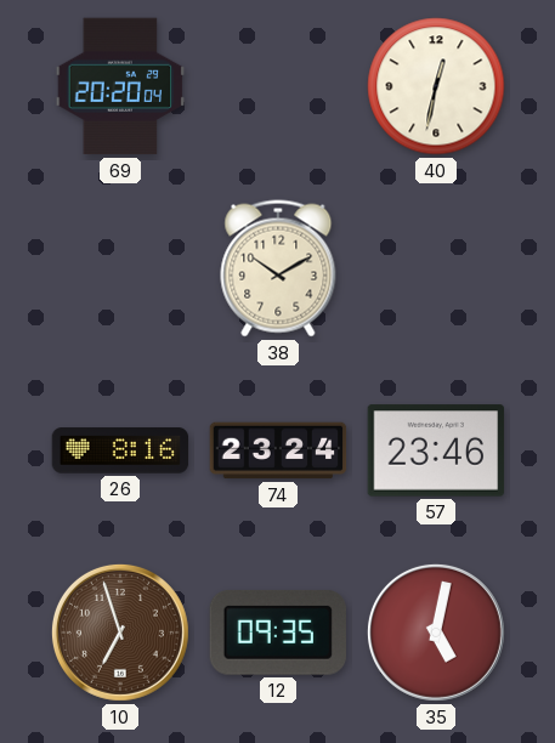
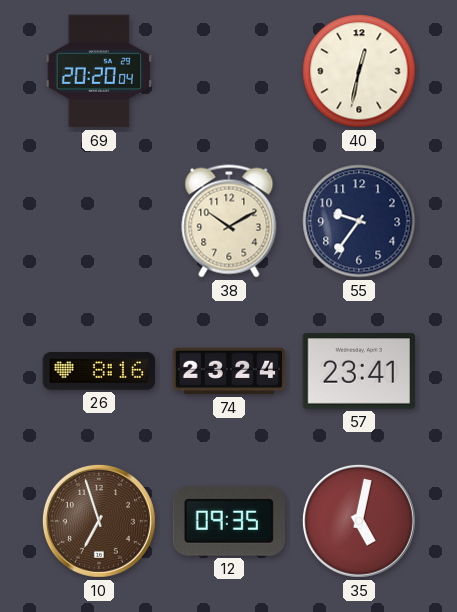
55: none -> 9:36
57: 23:46 -> 23:41
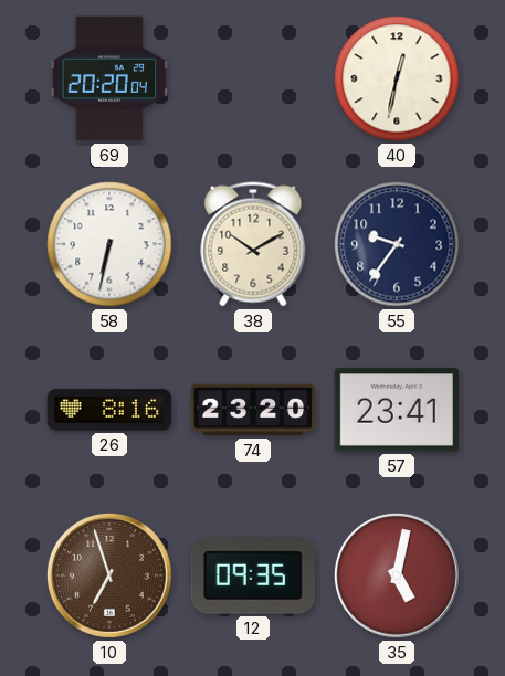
58: none -> 6:32
74: 23:24 -> 23:20
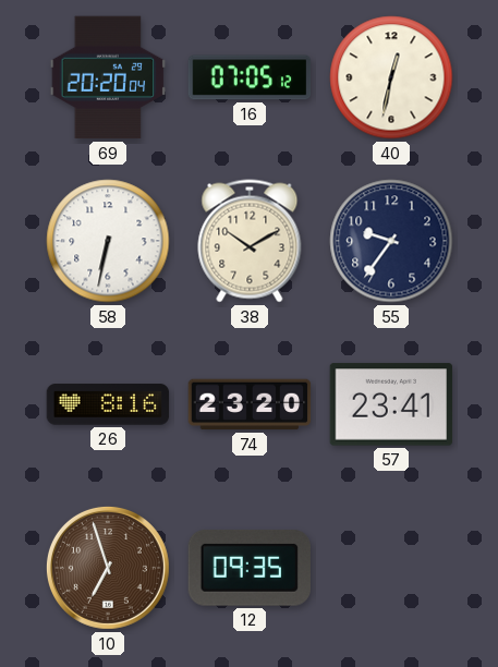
16: none -> 07:05
35: 5:02 -> none
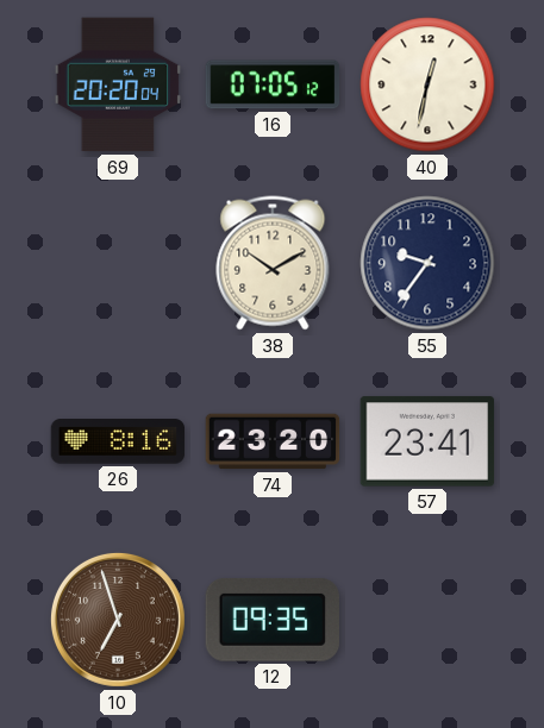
58: 6:32 -> none
